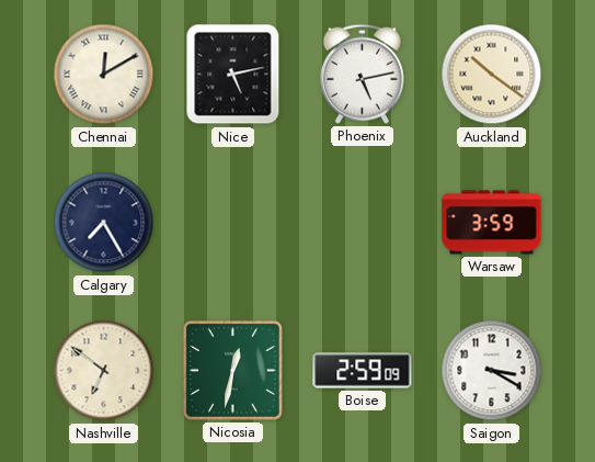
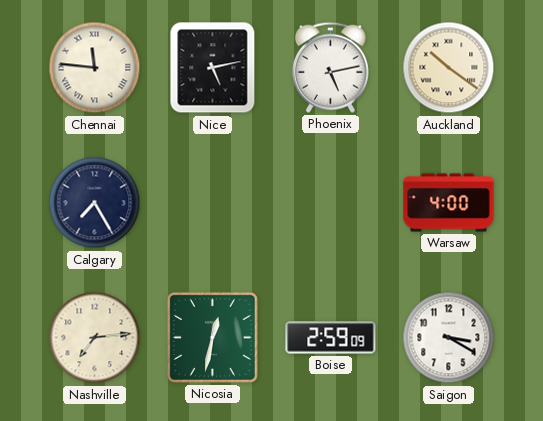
Chennai: 12:10 -> 11:46
Warsaw: 3:59 -> 4:00
Nashville: 6:51 -> 7:14
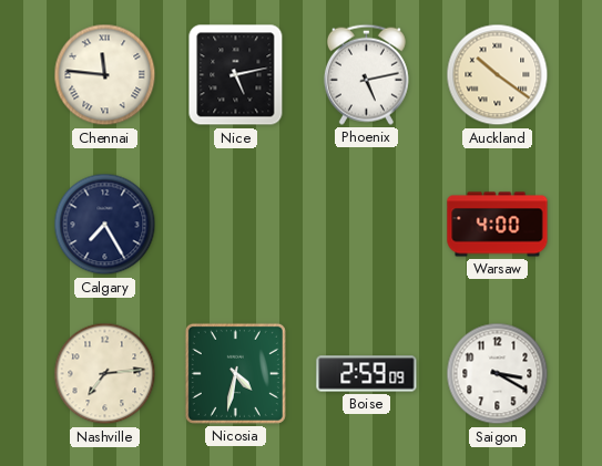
Nicosia: 12:32 -> 4:32
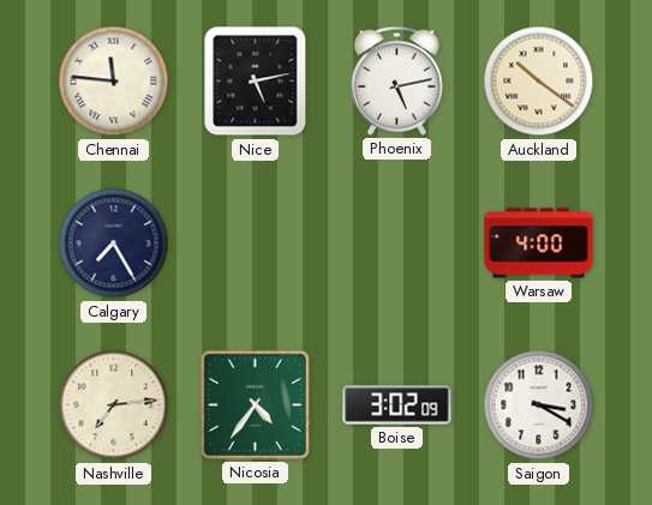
Nicosia: 4:32 -> 4:36
Boise: 2:59 -> 3:02
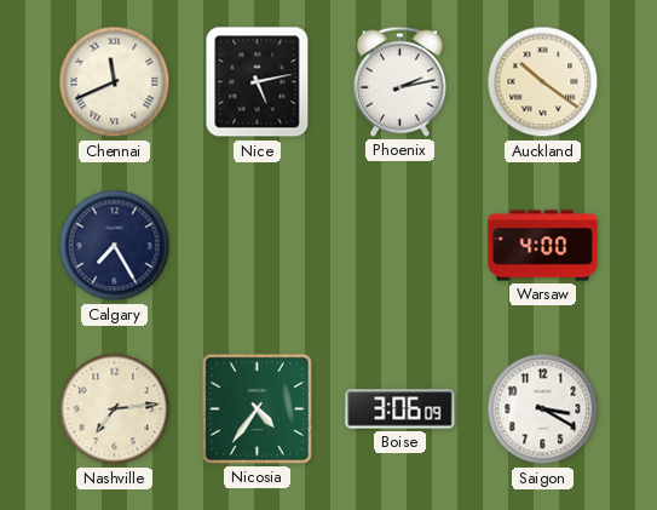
Chennai: 11:46 -> 11:41
Phoenix: 5:13 -> 2:13
Boise: 3:02 -> 3:06
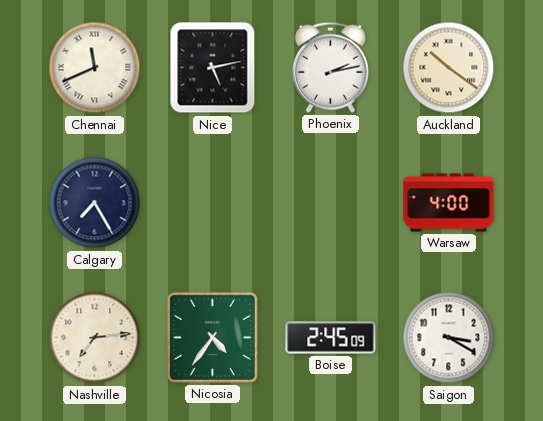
Boise: 3:06 -> 2:45
